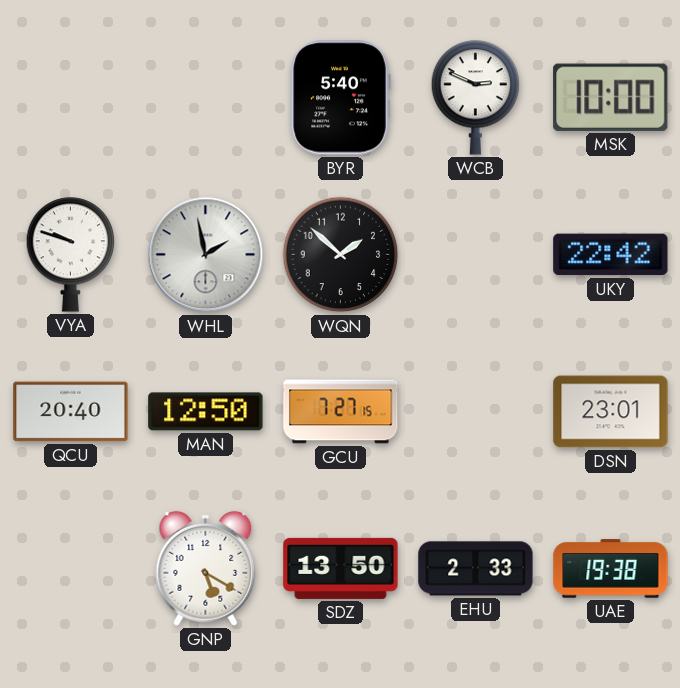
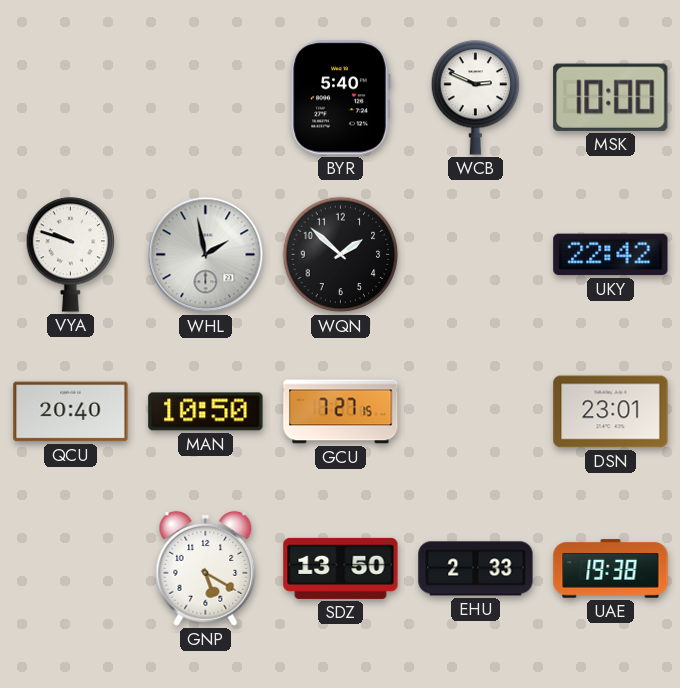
MAN: 12:50 -> 10:50
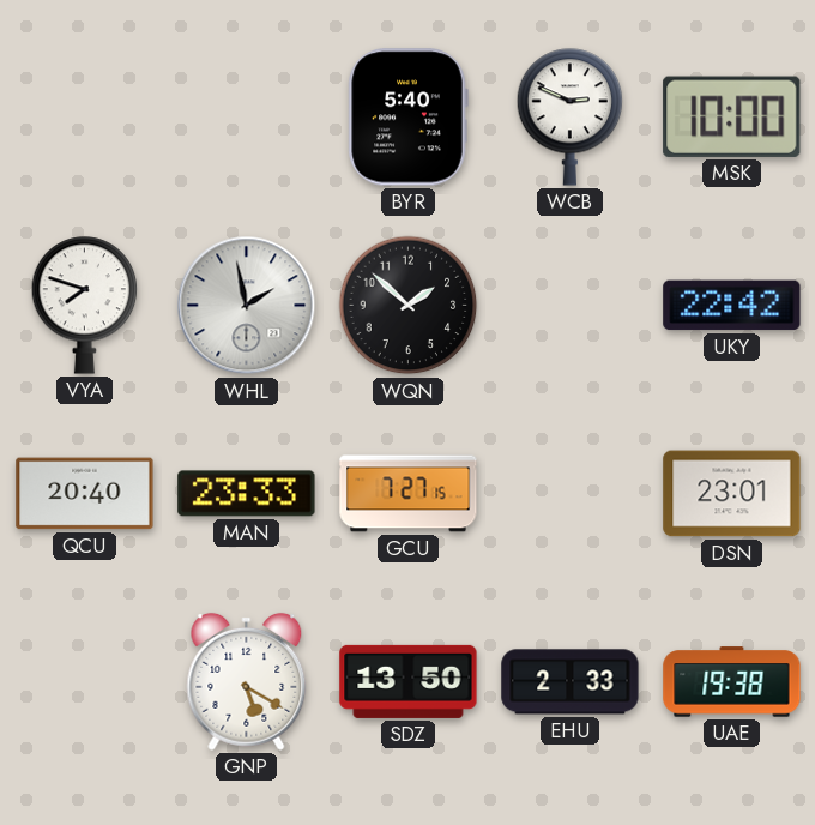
VYA: 9:48 -> 7:48
MAN: 10:50 -> 23:33
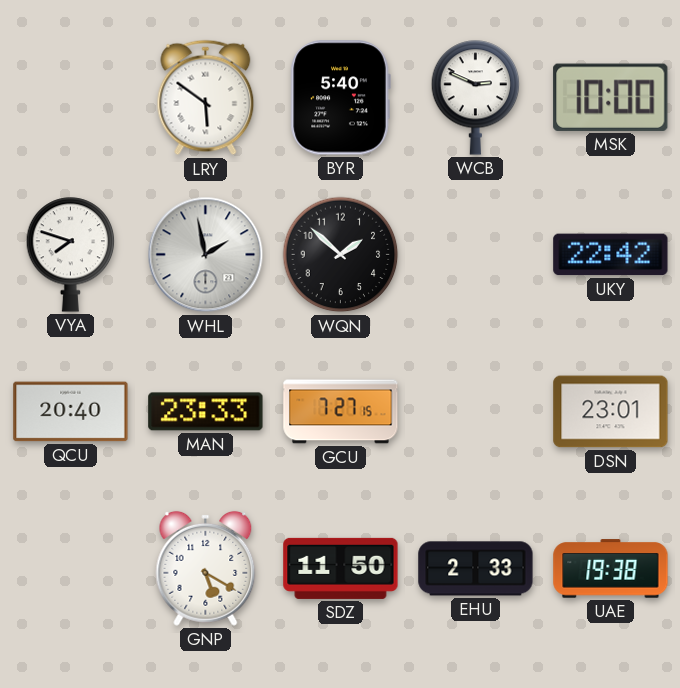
LRY: none -> 5:51
SDZ: 13:50 -> 11:50
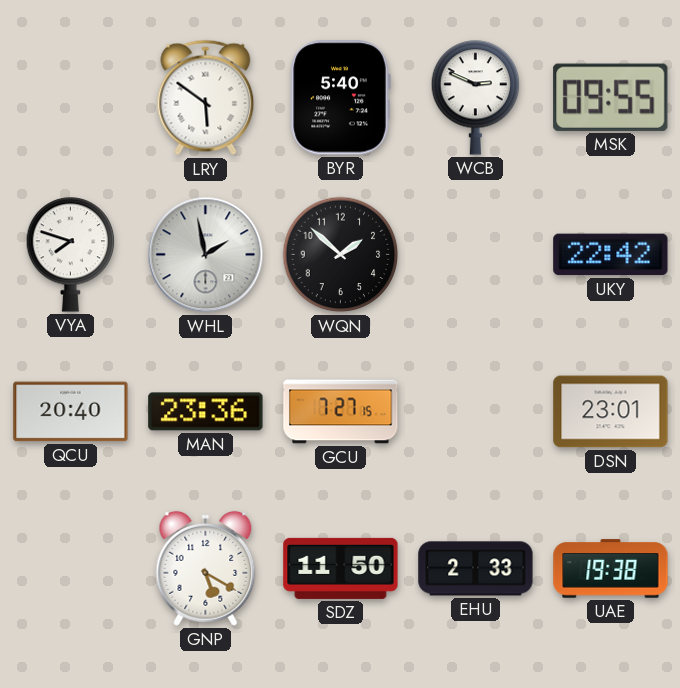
MSK: 10:00 -> 09:55
MAN: 23:33 -> 23:36
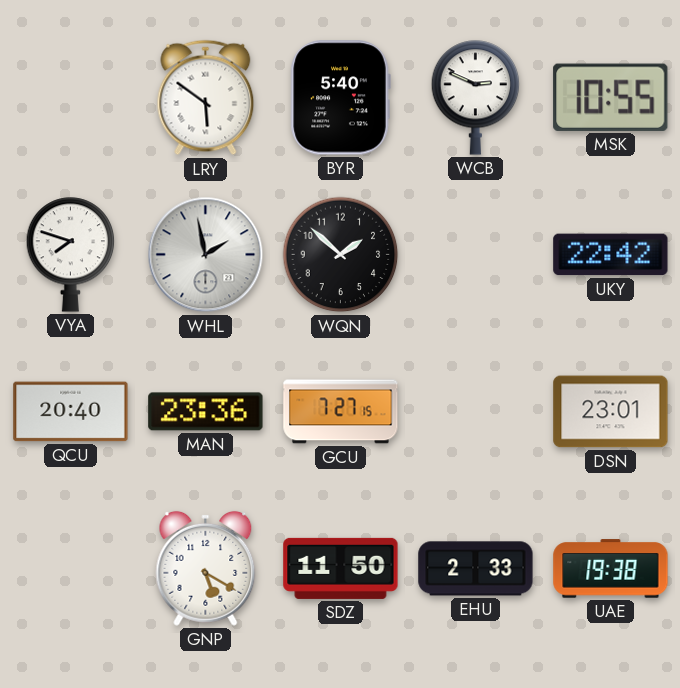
MSK: 09:55 -> 10:55
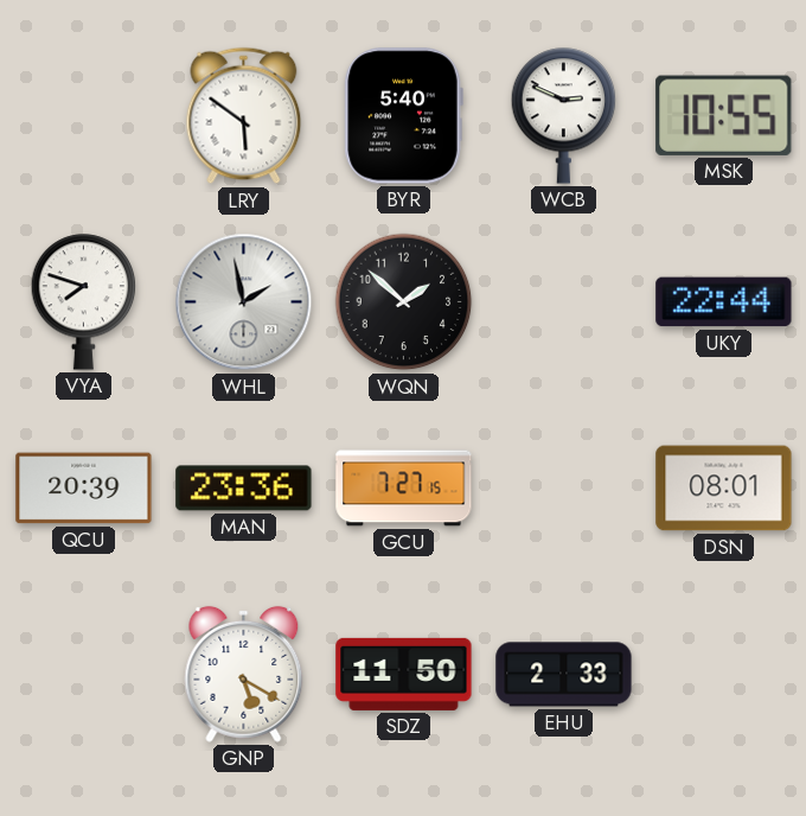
UKY: 22:42 -> 22:44
QCU: 20:40 -> 20:39
DSN: 23:01 -> 08:01
UAE: 19:38 -> none
